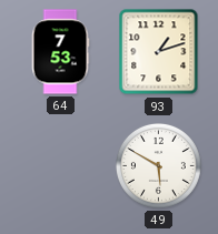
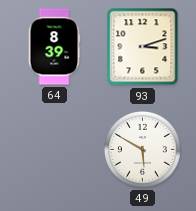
64: 7:53 -> 8:39
93: 1:12 -> 3:12
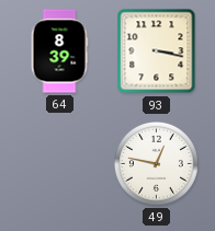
93: 3:12 -> 3:17
49: 5:50 -> 12:47
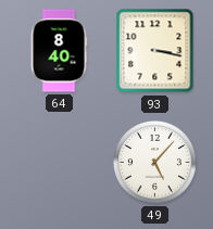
64: 8:39 -> 8:40
49: 12:47 -> 5:07
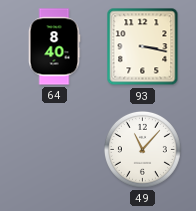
49: 5:07 -> 11:07
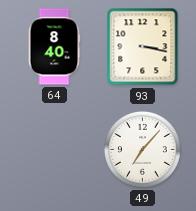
49: 11:07 -> 7:07
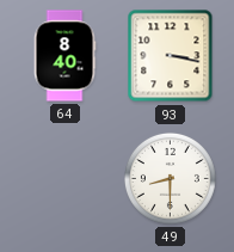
49: 7:07 -> 8:30
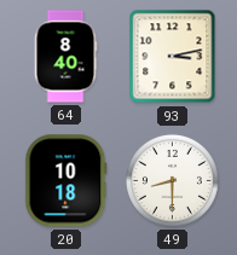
93: 3:17 -> 3:13
20: none -> 10:18
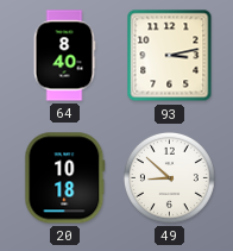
49: 8:30 -> 8:52
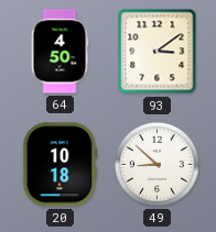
64: 8:40 -> 4:50
93: 3:13 -> 3:09
